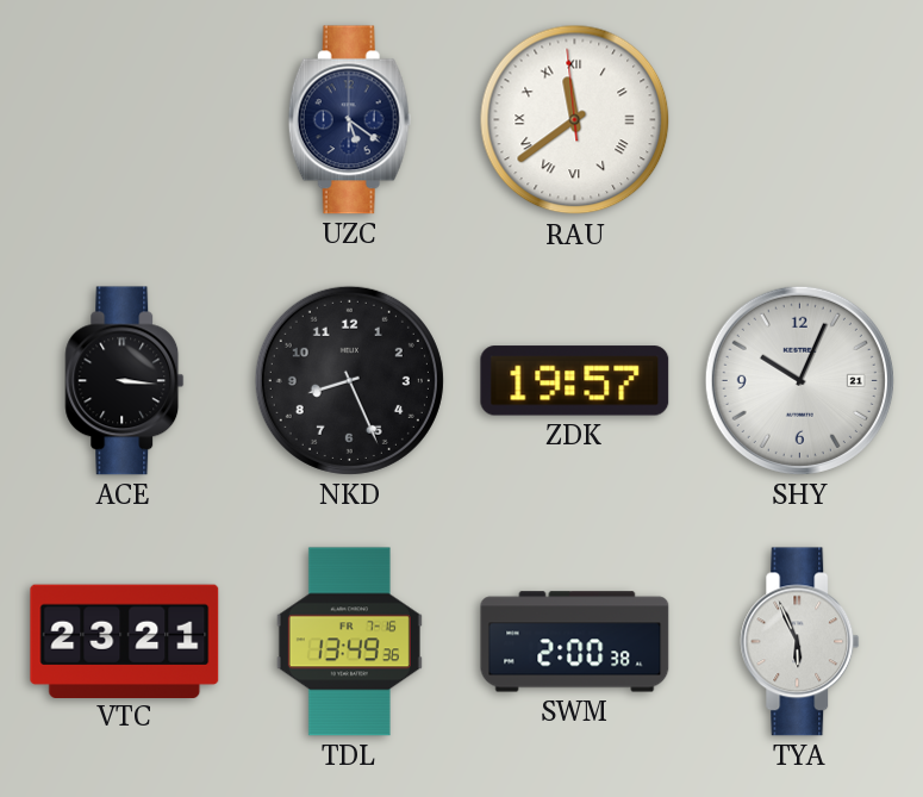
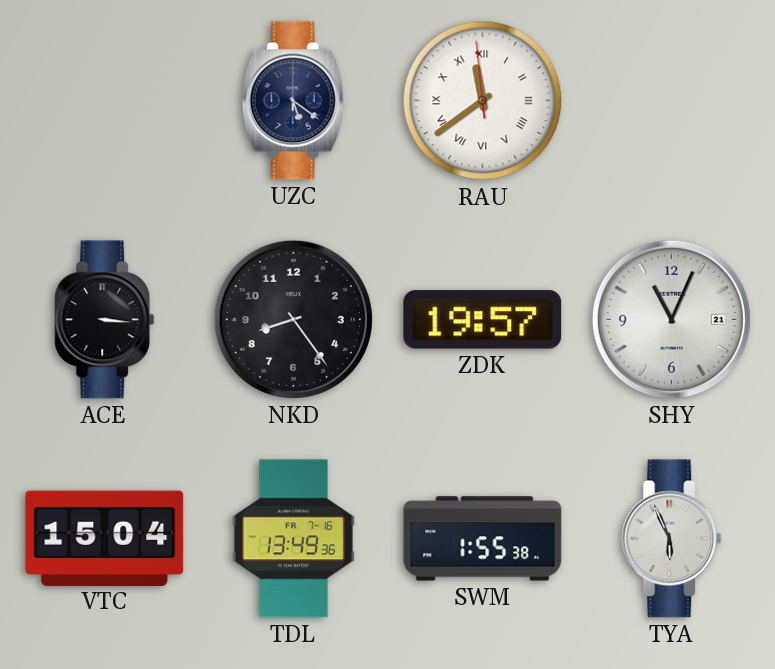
NKD: 8:26 -> 8:24
SHY: 10:04 -> 11:04
VTC: 23:21 -> 15:04
SWM: 2:00 -> 1:55
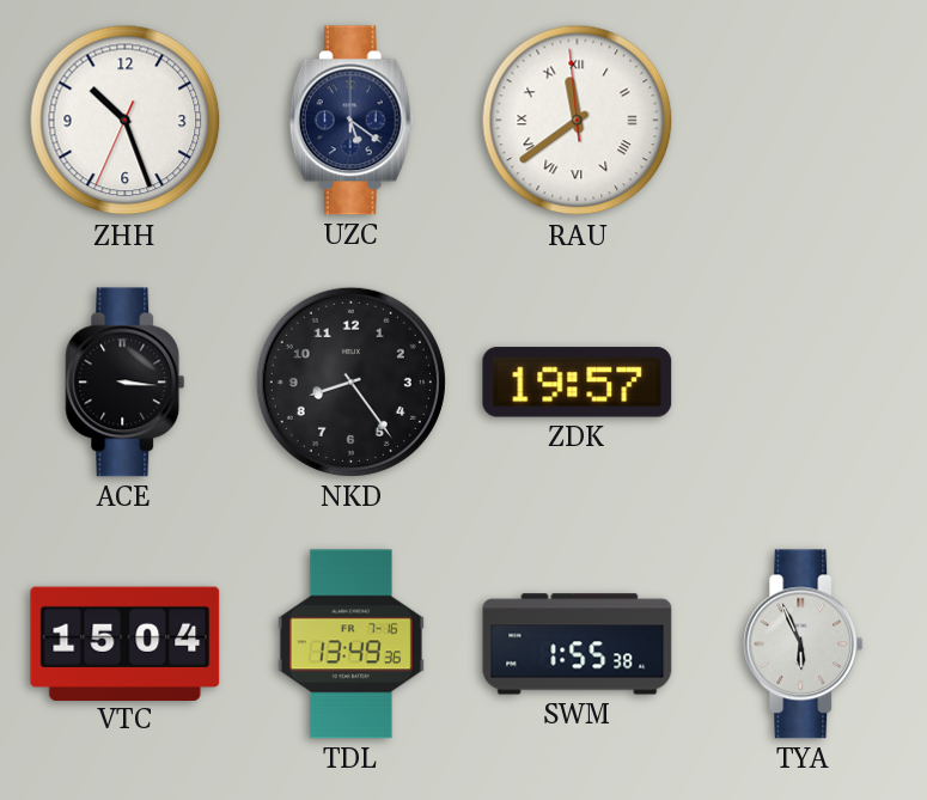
ZHH: none -> 10:26
SHY: 11:04 -> none
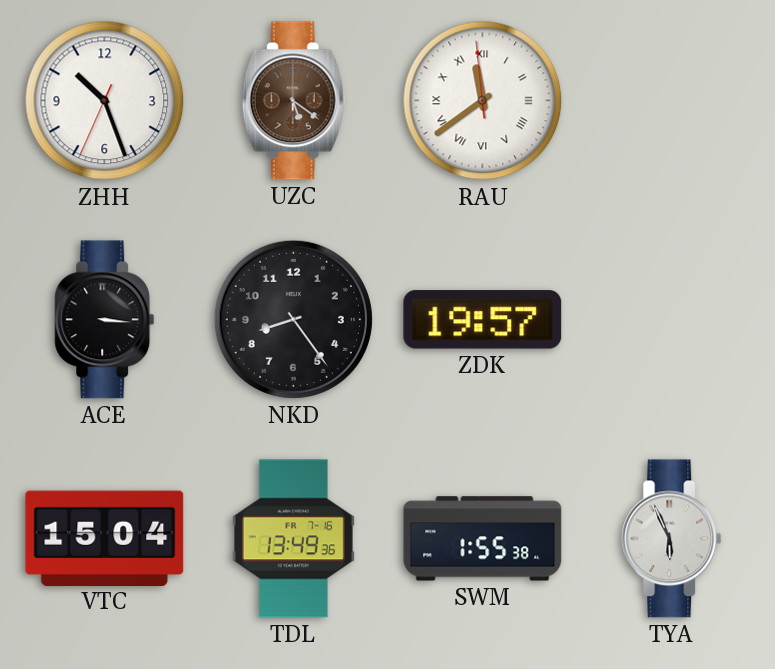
UZC dial: navy -> brown
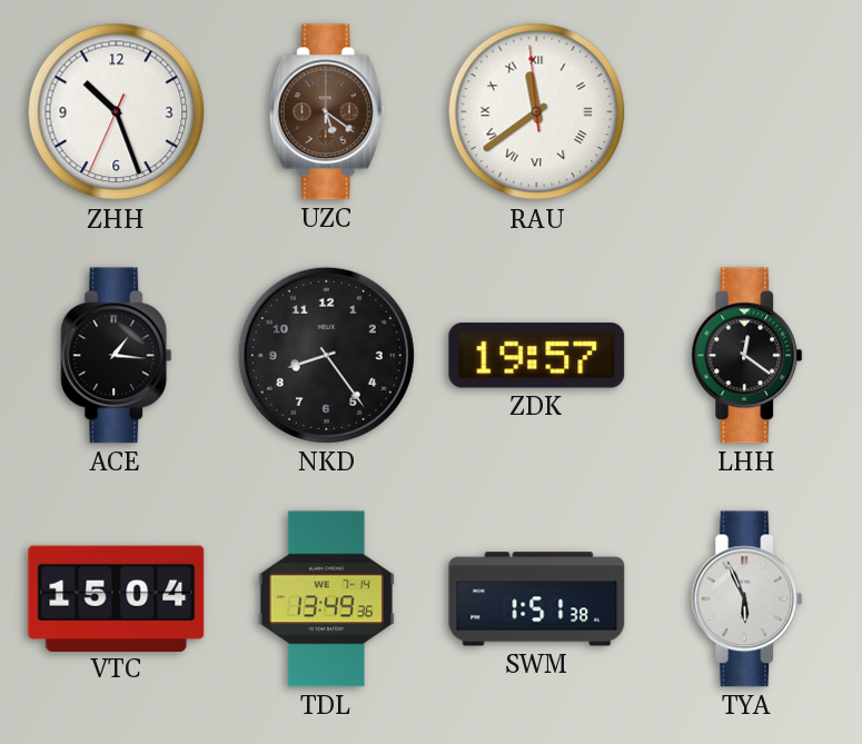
ACE: 3:16 -> 1:16
LHH: none -> 12:21
TDL date: FR 7-16 -> WE 7-14
SWM: 1:55 -> 1:51
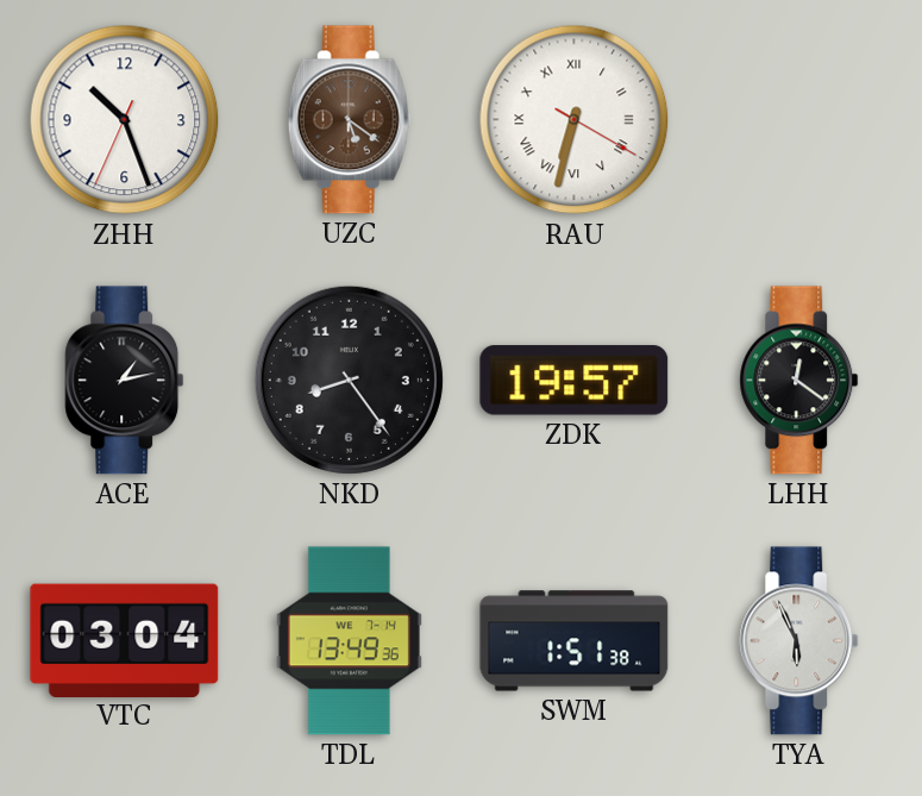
RAU: 11:38 -> 6:32
ACE: 1:16 -> 1:13
VTC: 15:04 -> 03:04
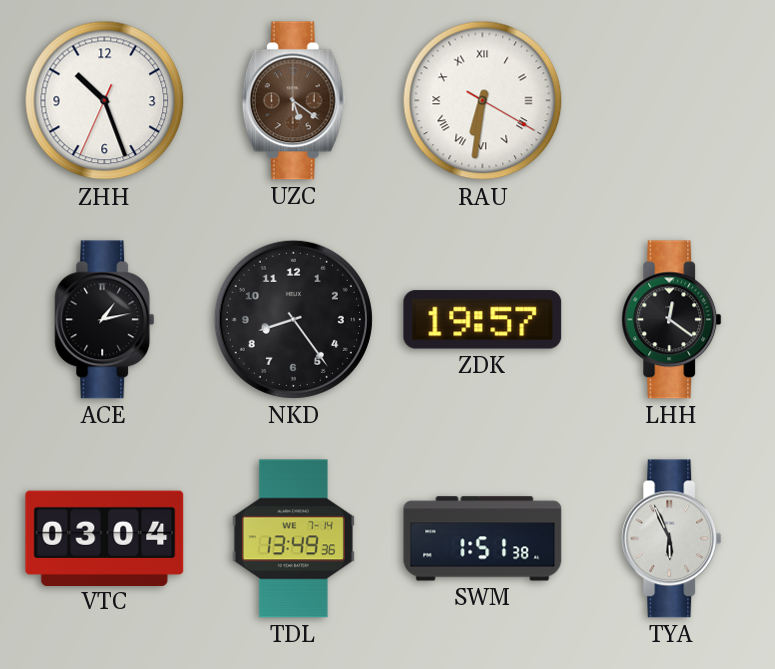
RAU: 6:32 -> 6:31
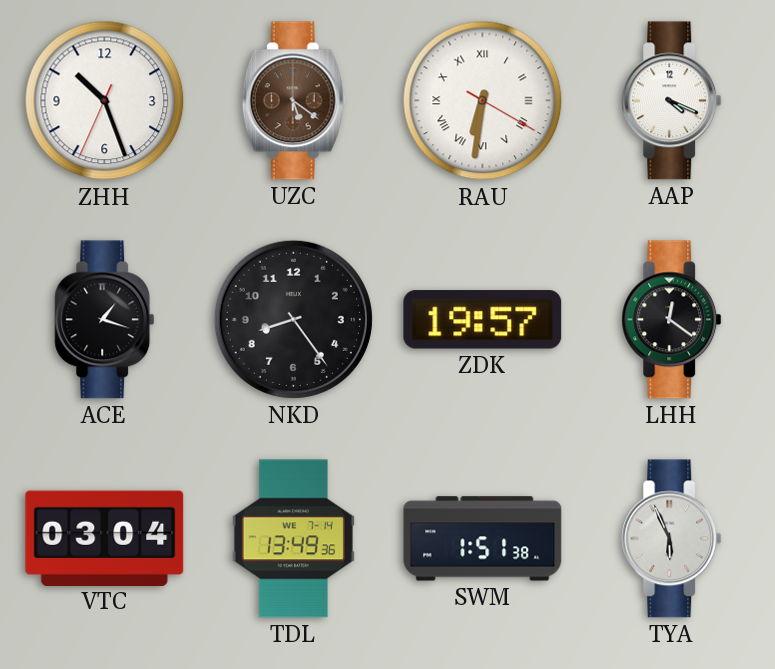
AAP: none -> 4:19
ACE: 1:13 -> 1:18
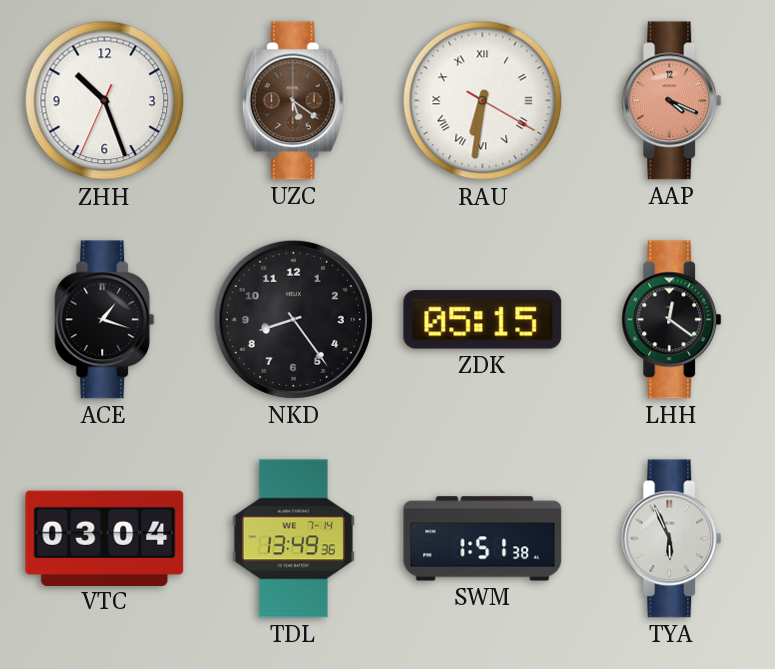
AAP dial: white -> salmon
ZDK: 19:57 -> 05:15
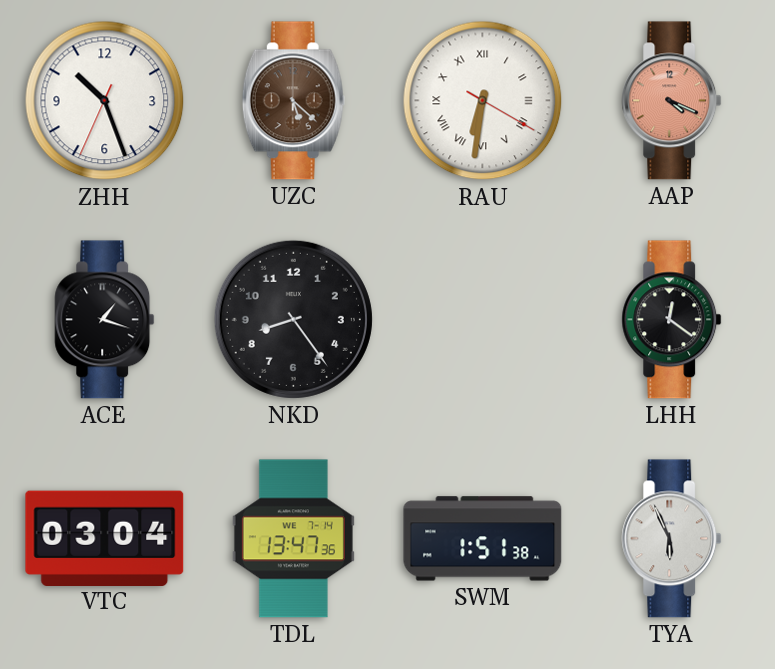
UZC: 5:21 -> 5:22
ZDK: 05:15 -> none
TDL: 13:49 -> 13:47
